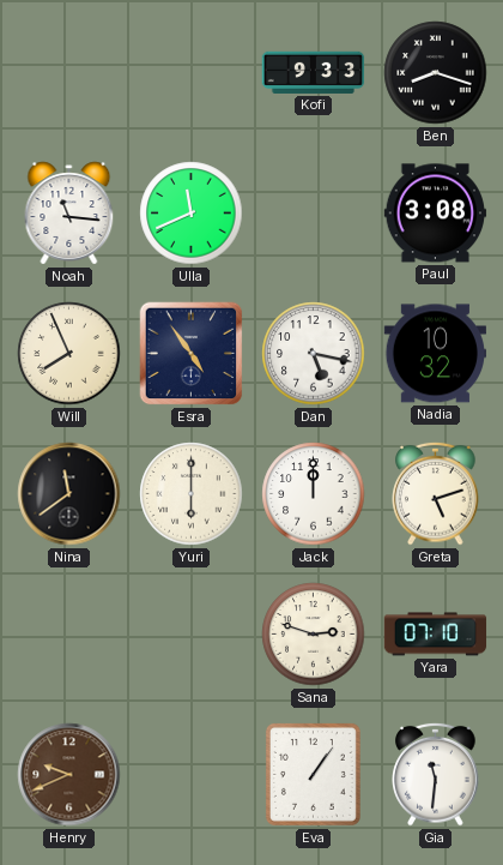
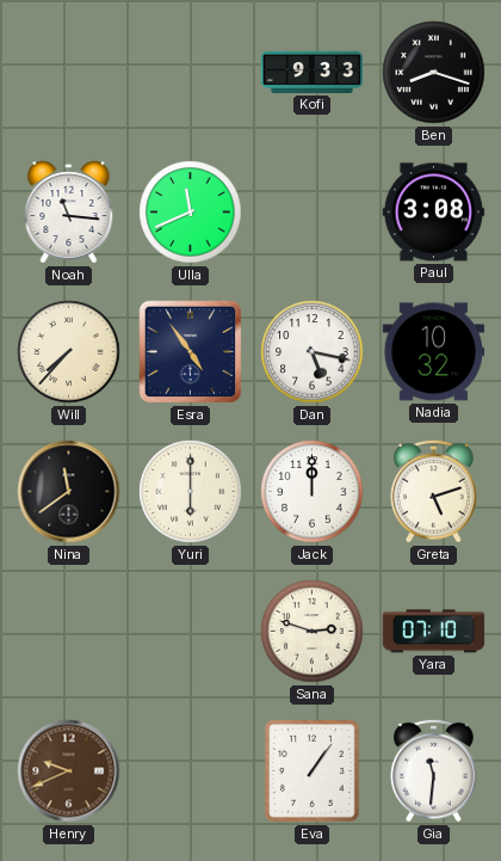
Will: 7:56 -> 7:37
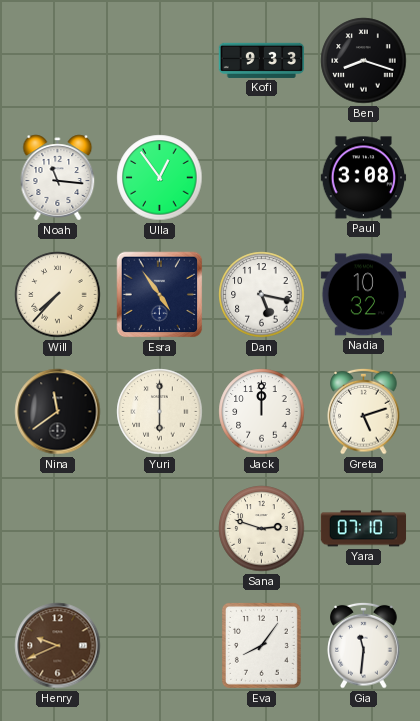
Ulla: 11:41 -> 12:54
Eva: 1:06 -> 8:06
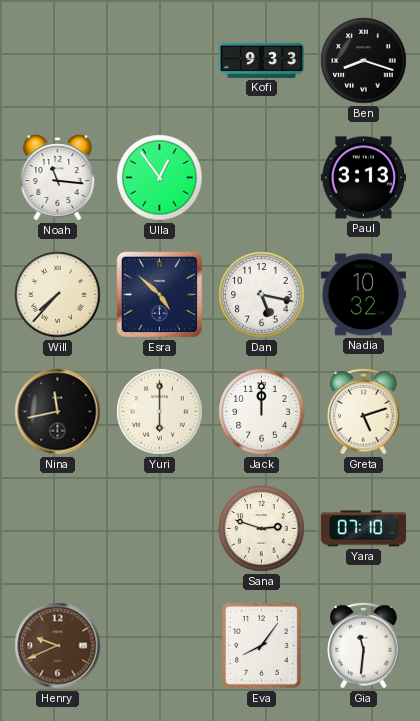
Paul: 3:08 -> 3:13
Esra: 4:54 -> 4:52
Nina: 11:39 -> 11:43
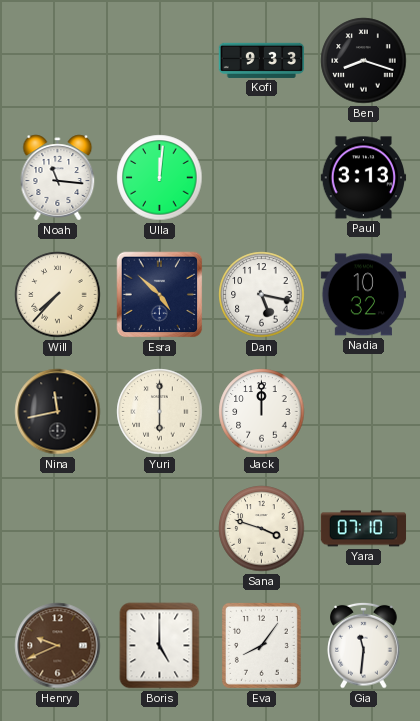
Ulla: 12:54 -> 12:01
Greta: 5:12 -> none
Sana: 2:48 -> 3:48
Boris: none -> 5:00
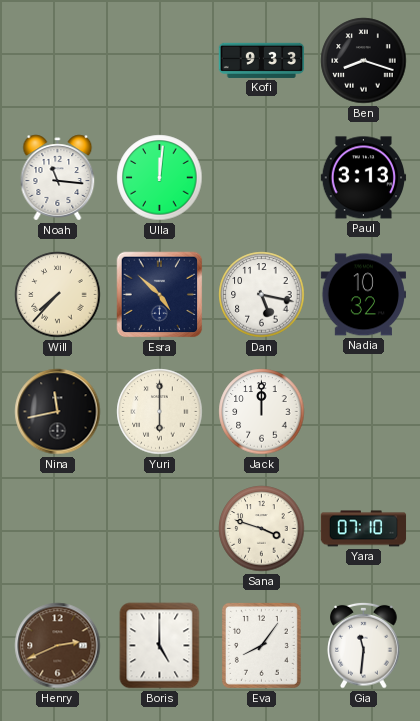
Henry: 9:41 -> 2:41
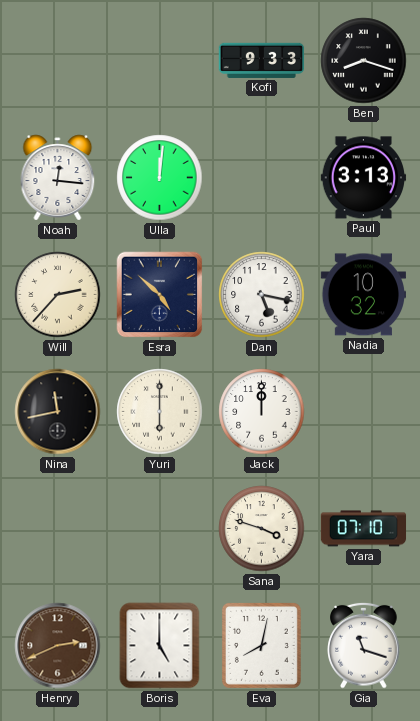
Noah: 11:16 -> 12:16
Will: 7:37 -> 2:37
Eva: 8:06 -> 8:02
Gia: 11:31 -> 11:18
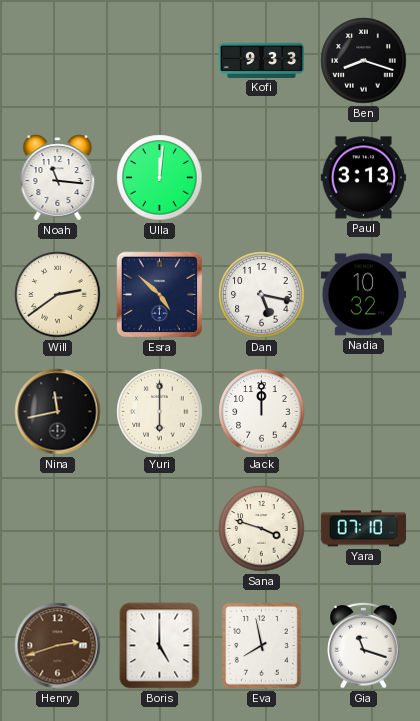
Noah: 12:16 -> 11:16
Will: 2:37 -> 2:39
Henry: 2:41 -> 2:42
Eva: 8:02 -> 7:58
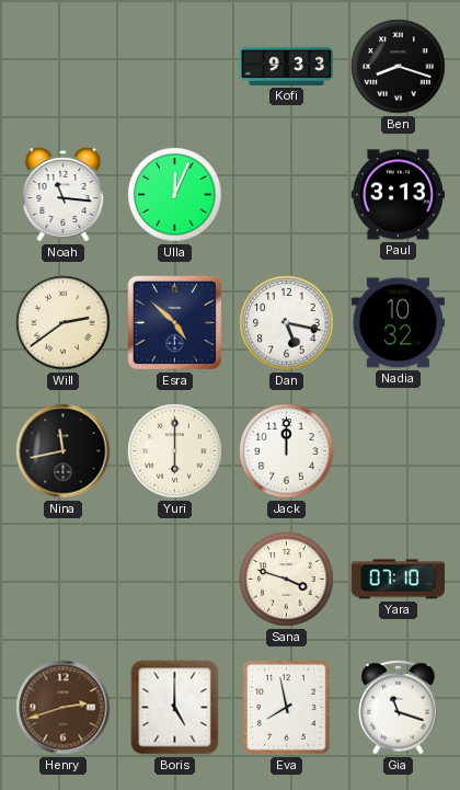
Ulla: 12:01 -> 12:04
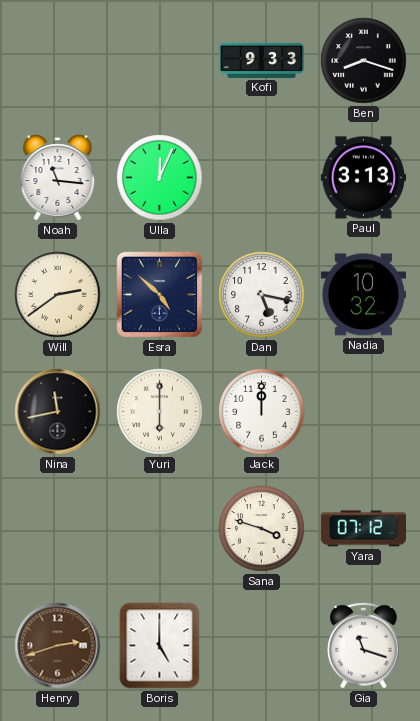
Yara: 07:10 -> 07:12
Eva: 7:58 -> none
